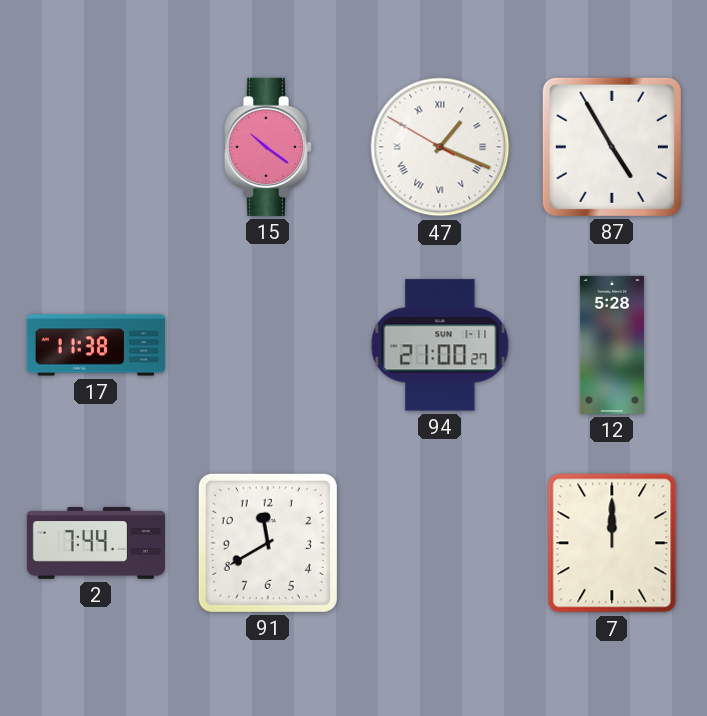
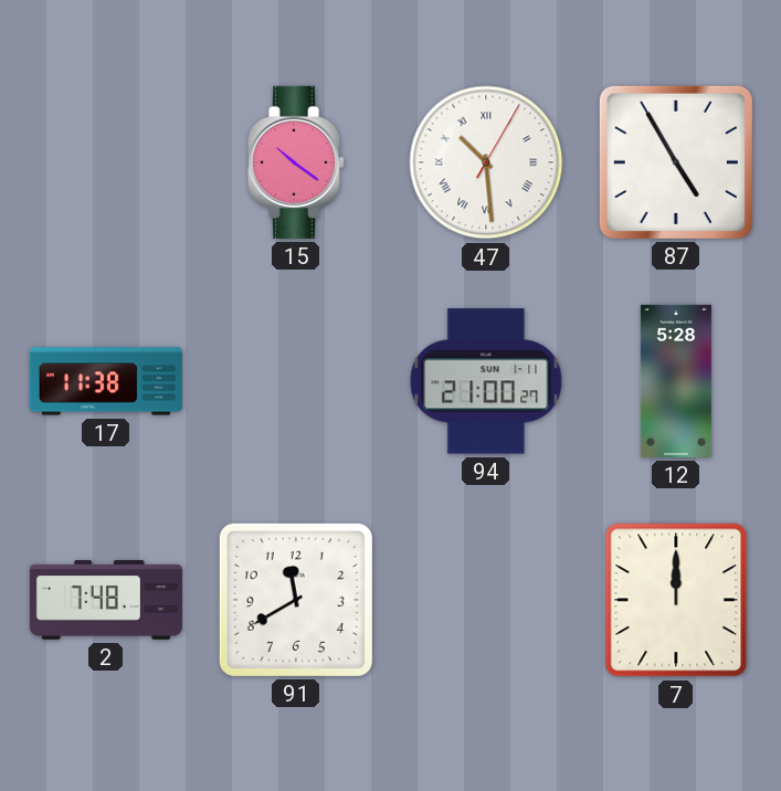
47: 1:18 -> 10:29
2: 7:44 -> 7:48
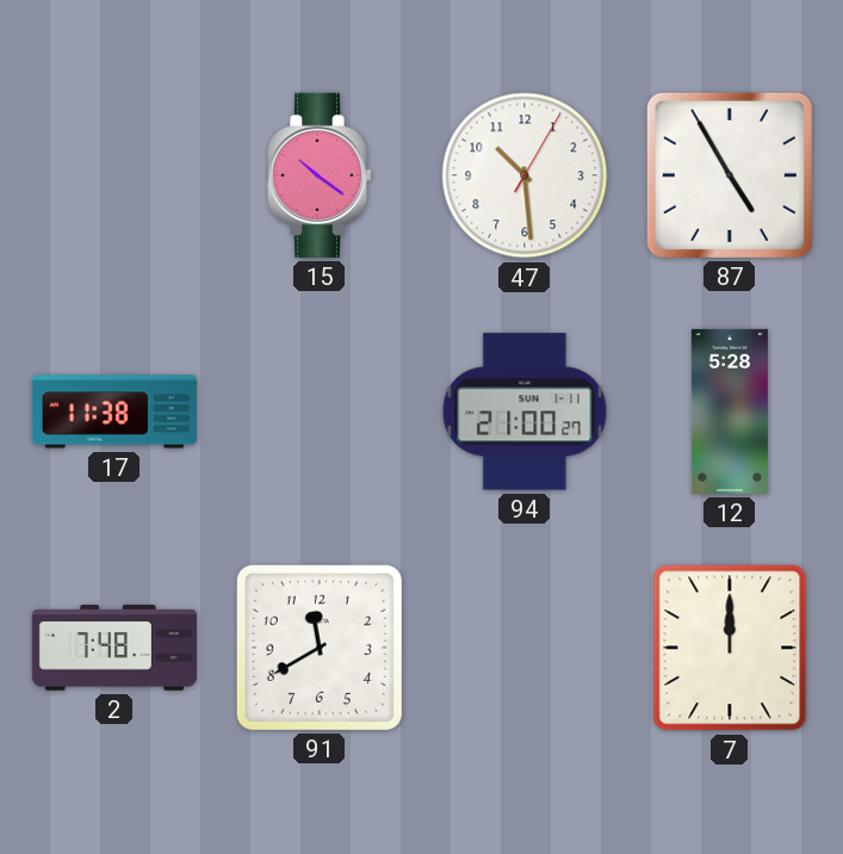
47 numerals: Roman -> Arabic
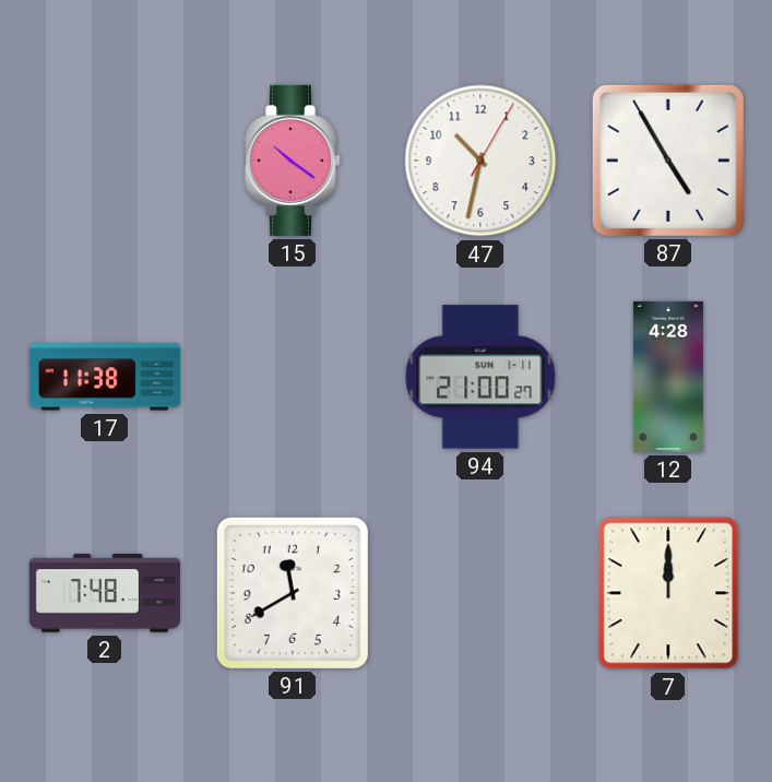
47: 10:29 -> 10:32
12: 5:28 -> 4:28
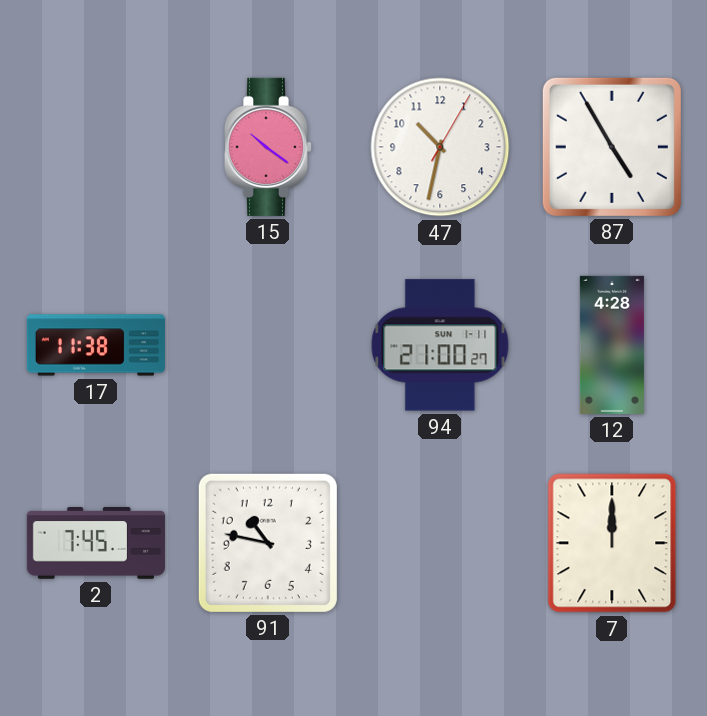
2: 7:48 -> 7:45
91: 11:40 -> 10:47
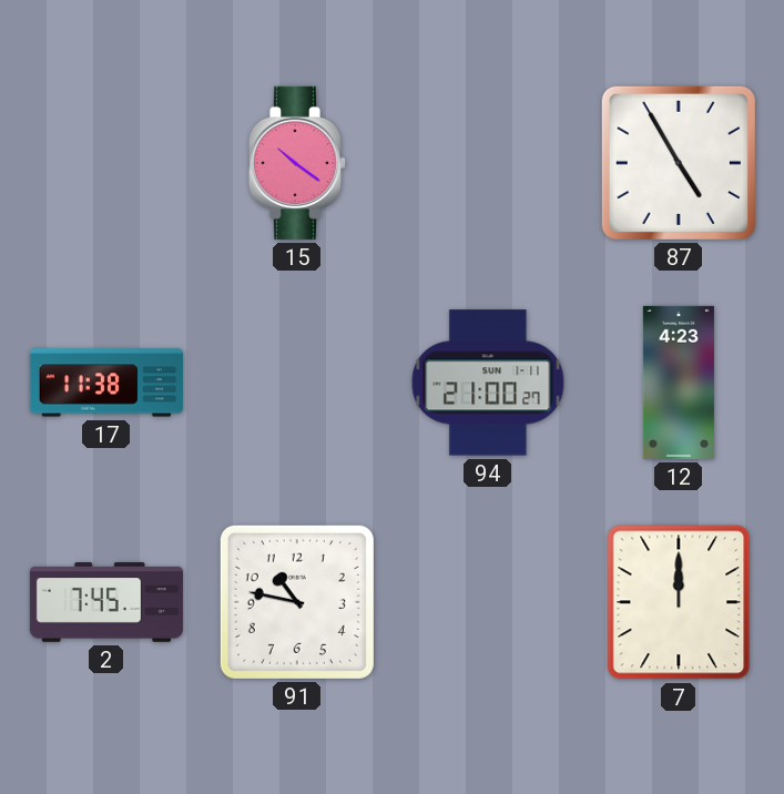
47: 10:32 -> none
12: 4:28 -> 4:23
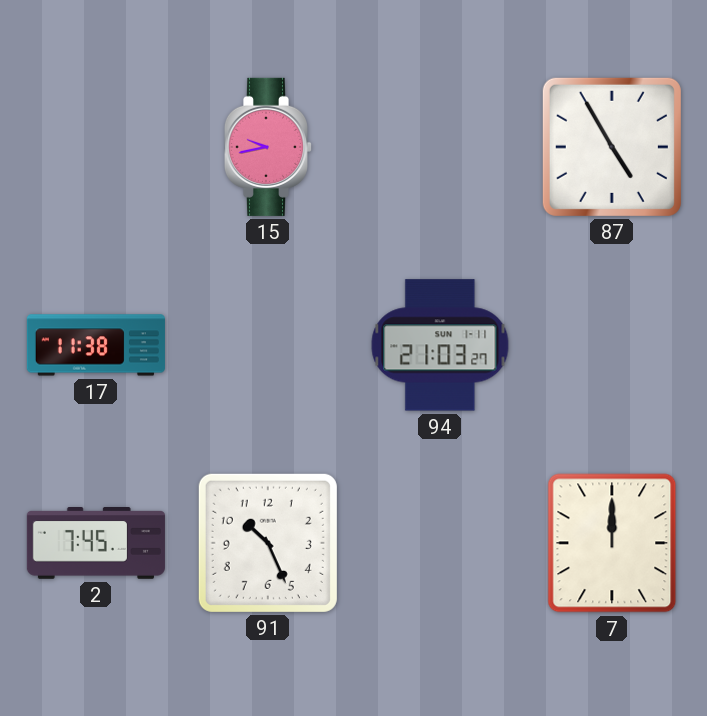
15: 10:21 -> 9:43
94: 21:00 -> 21:03
12: 4:23 -> none
91: 10:47 -> 10:26
